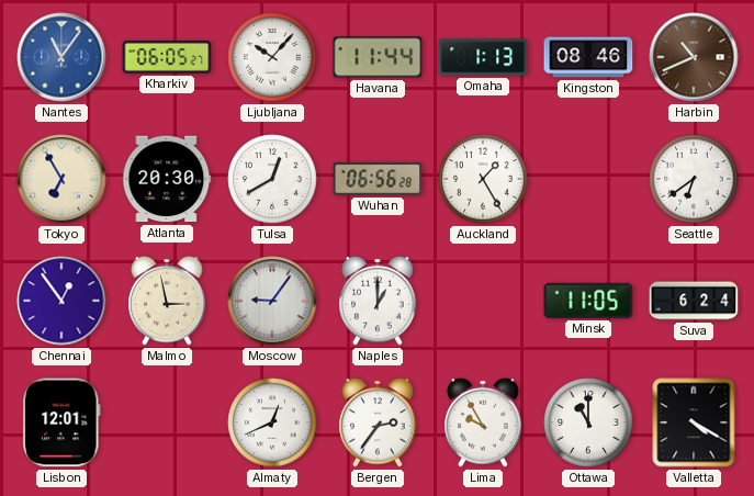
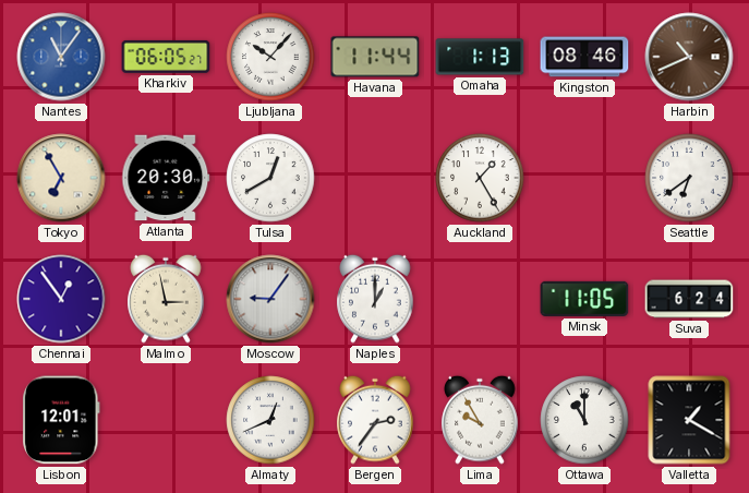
Wuhan: 06:56 -> none
Valletta: 4:20 -> 1:20
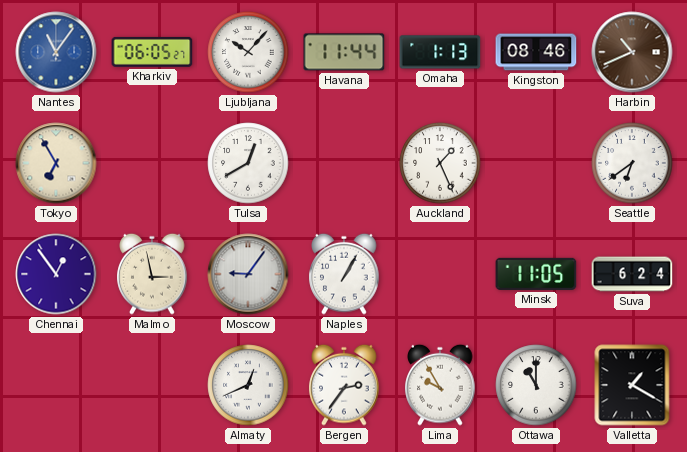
Atlanta: 20:30 -> none
Auckland: 1:25 -> 1:26
Naples: 1:00 -> 1:05
Lisbon: 12:01 -> none
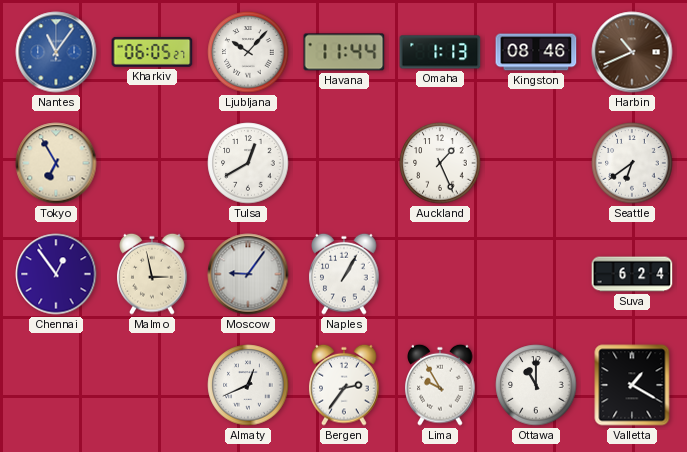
Minsk: 11:05 -> none
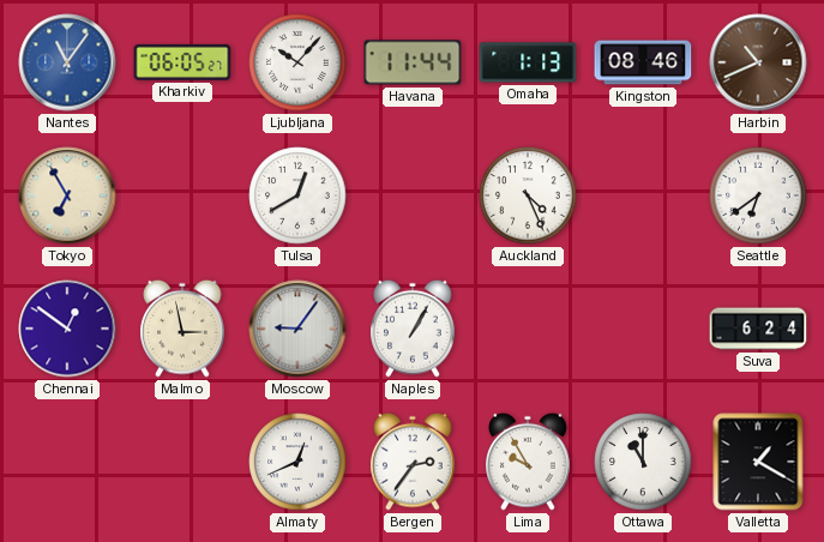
Auckland: 1:26 -> 4:26
Chennai: 12:54 -> 12:51
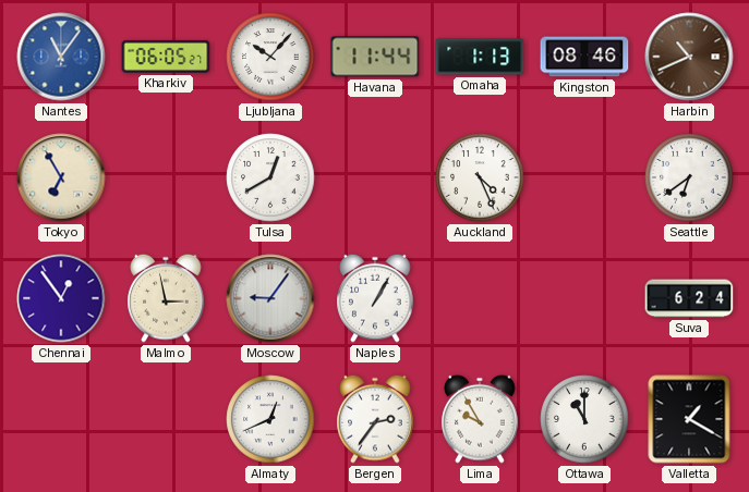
Chennai: 12:51 -> 12:54
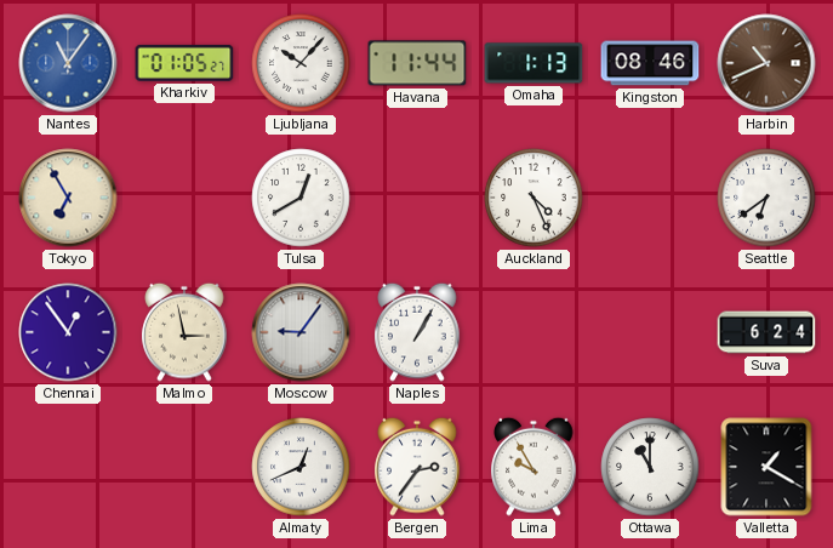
Kharkiv: 06:05 -> 01:05
